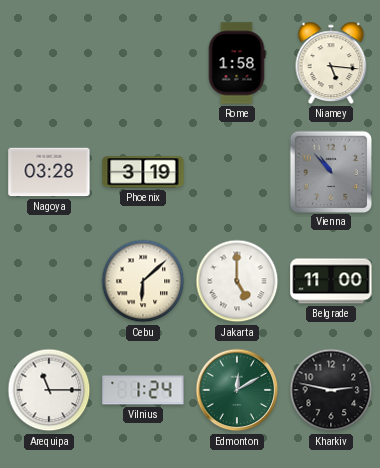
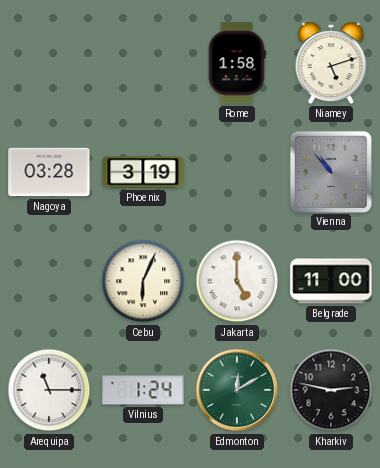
Niamey: 5:16 -> 5:12
Cebu: 6:08 -> 6:04
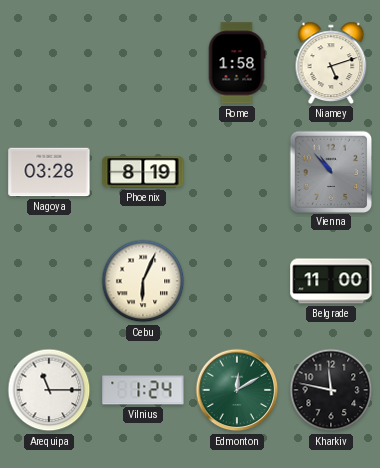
Phoenix: 3:19 -> 8:19
Jakarta: 5:00 -> none
Kharkiv: 2:47 -> 11:47
